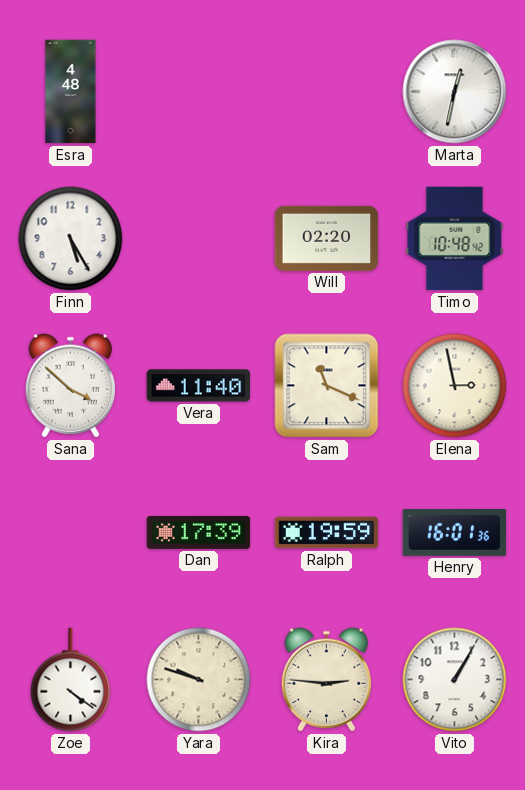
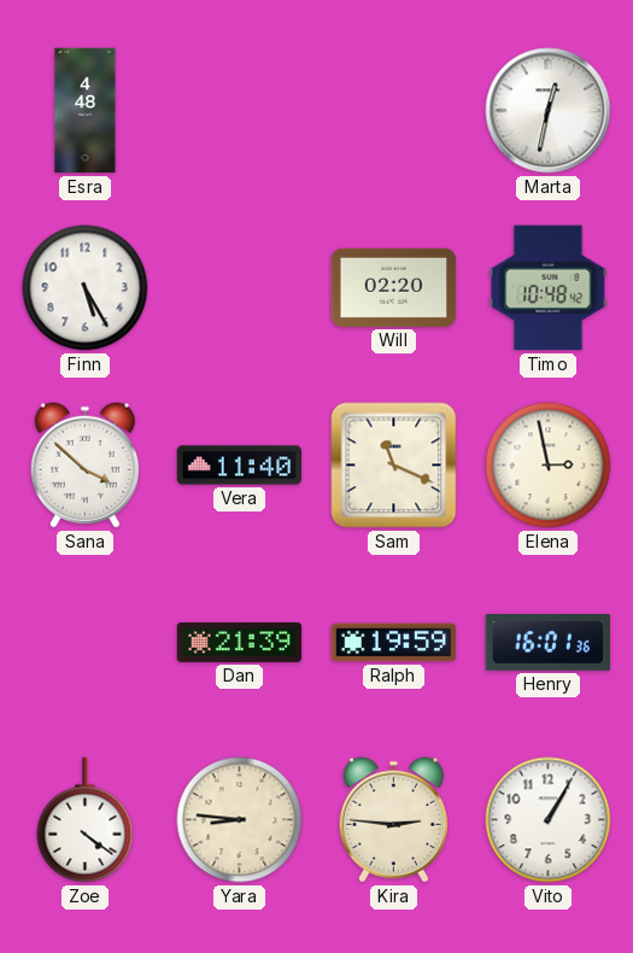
Dan: 17:39 -> 21:39
Yara: 9:48 -> 8:46
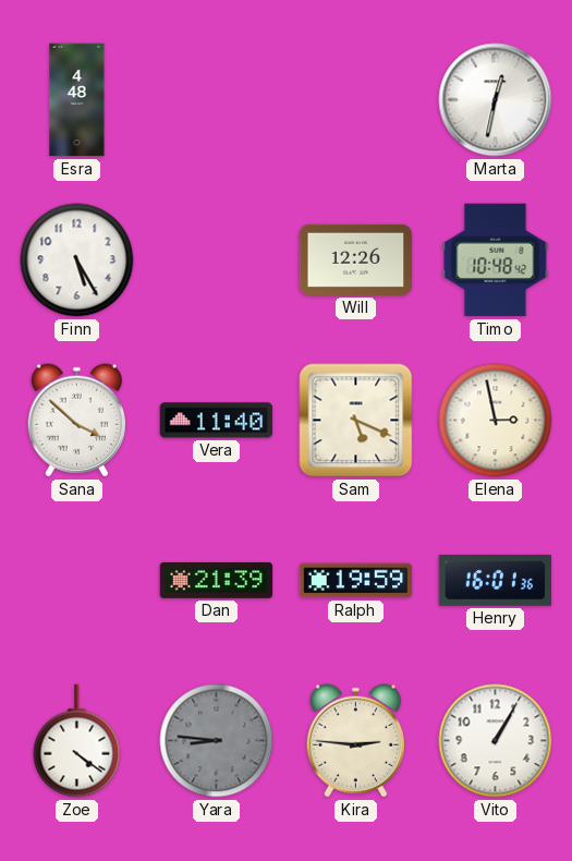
Will: 02:20 -> 12:26
Sam: 11:19 -> 5:19
Yara dial: cream -> grey
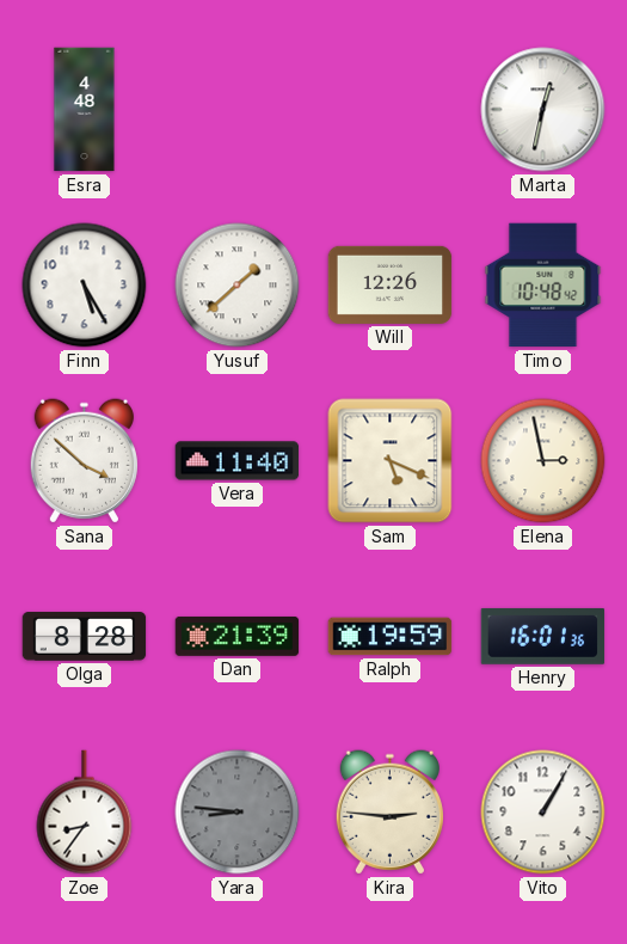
Yusuf: none -> 1:38
Olga: none -> 8:28
Zoe: 4:21 -> 8:36
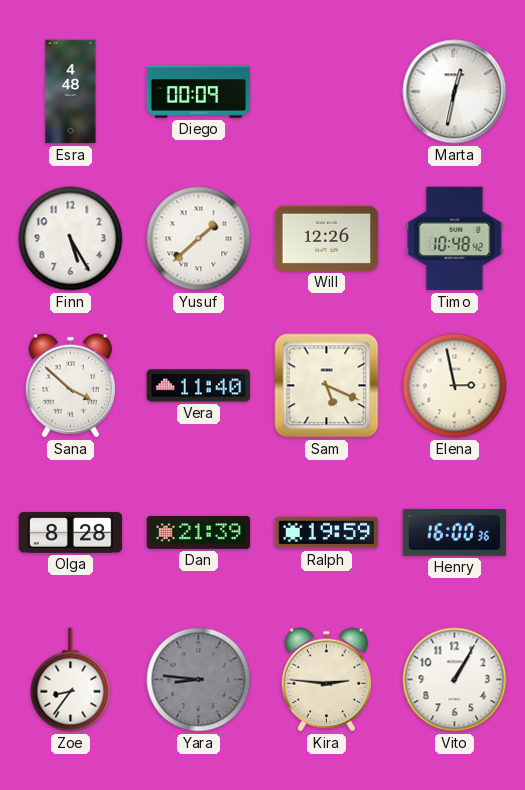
Diego: none -> 00:09
Henry: 16:01 -> 16:00
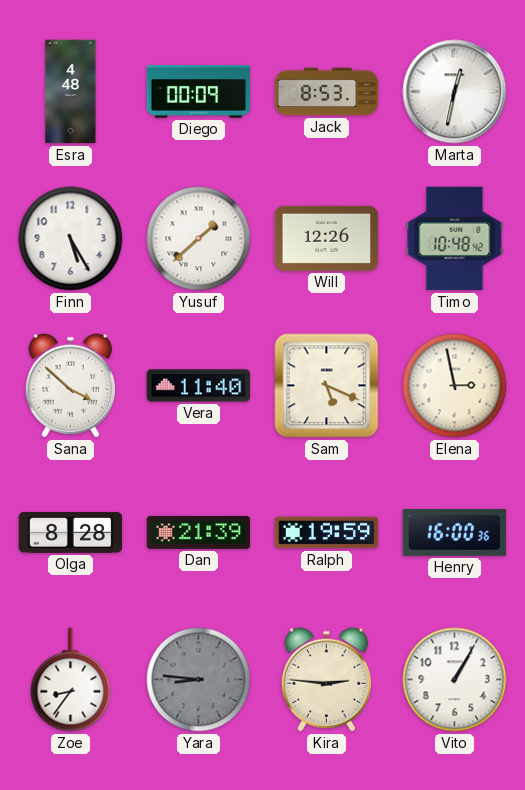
Jack: none -> 8:53
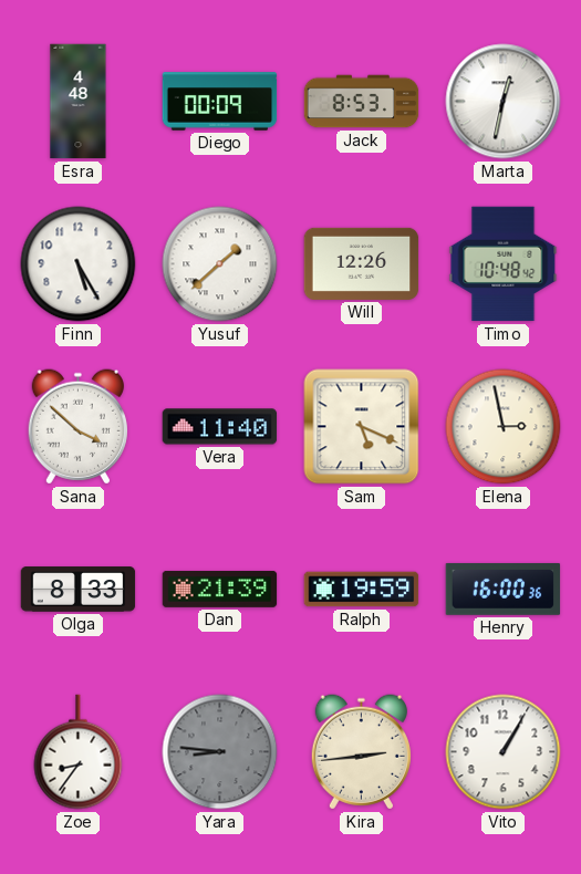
Olga: 8:28 -> 8:33
Kira: 2:46 -> 2:44
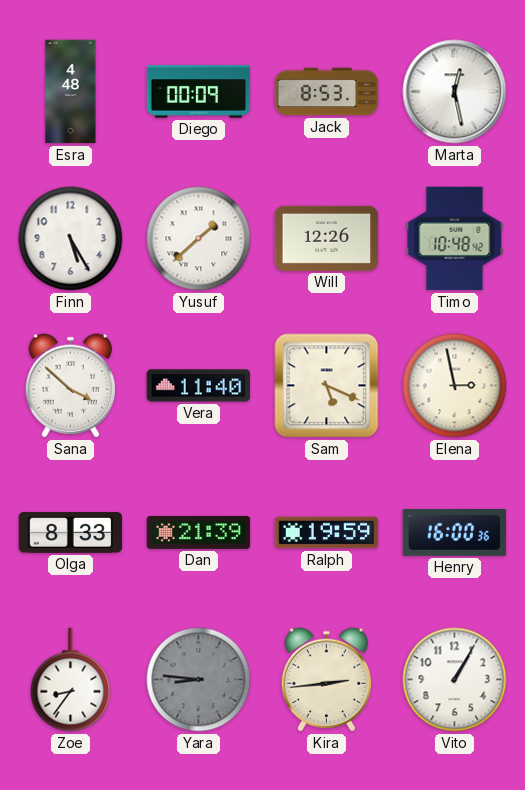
Marta: 12:32 -> 12:28
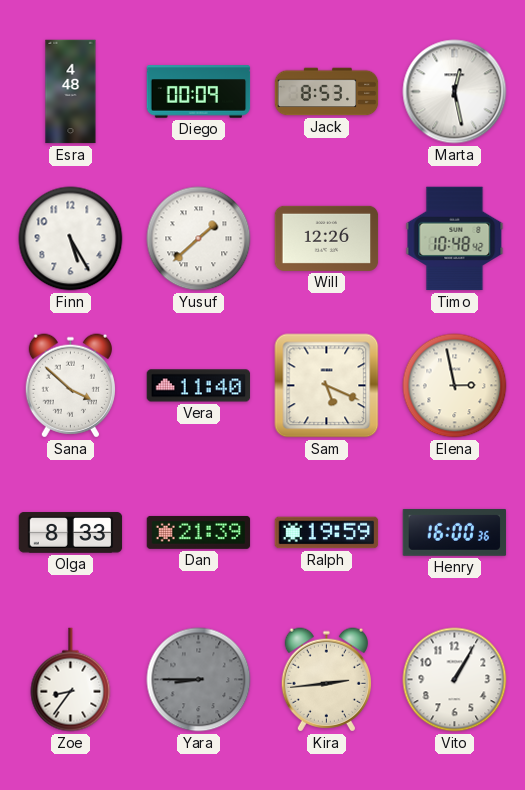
Yara: 8:46 -> 8:45
